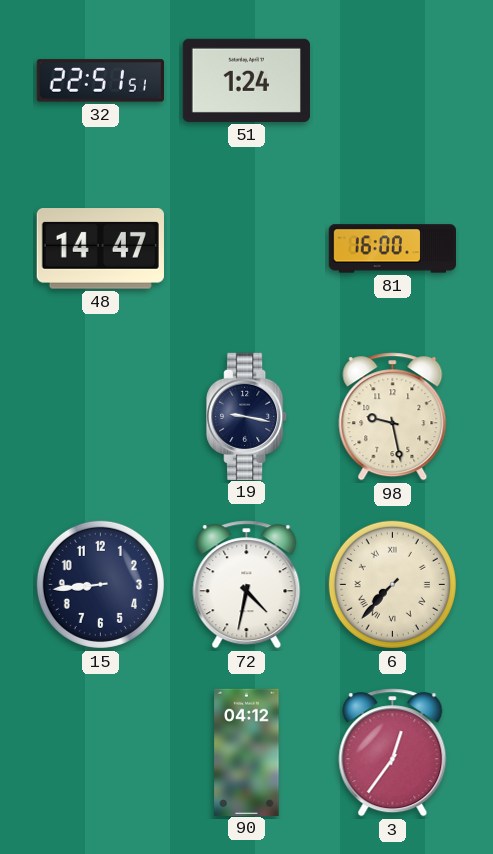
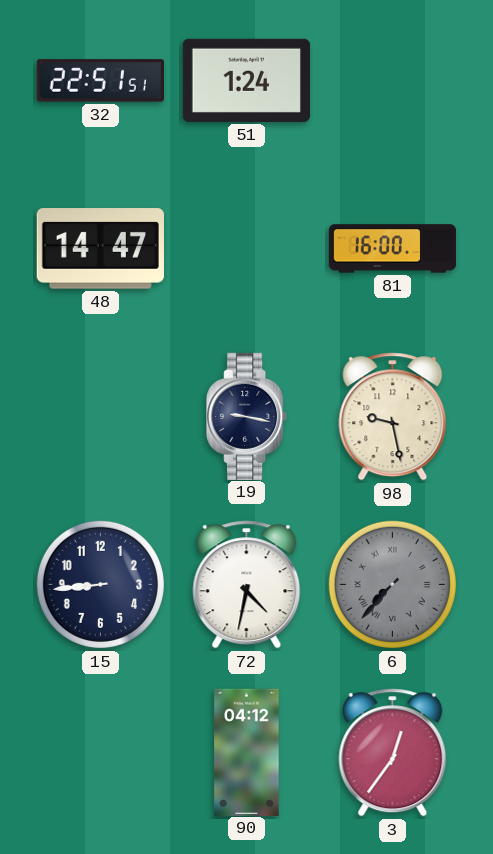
6 dial: cream -> grey
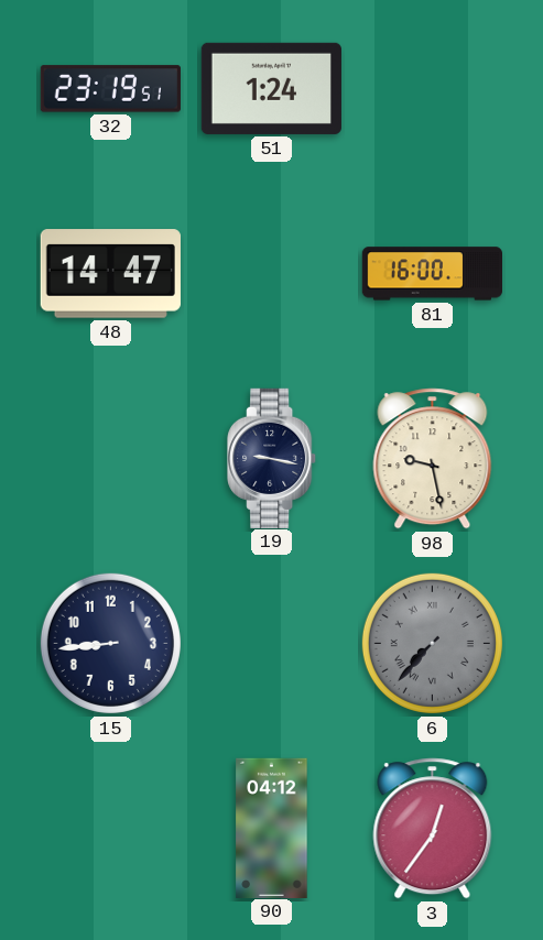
32: 22:51 -> 23:19
72: 4:32 -> none
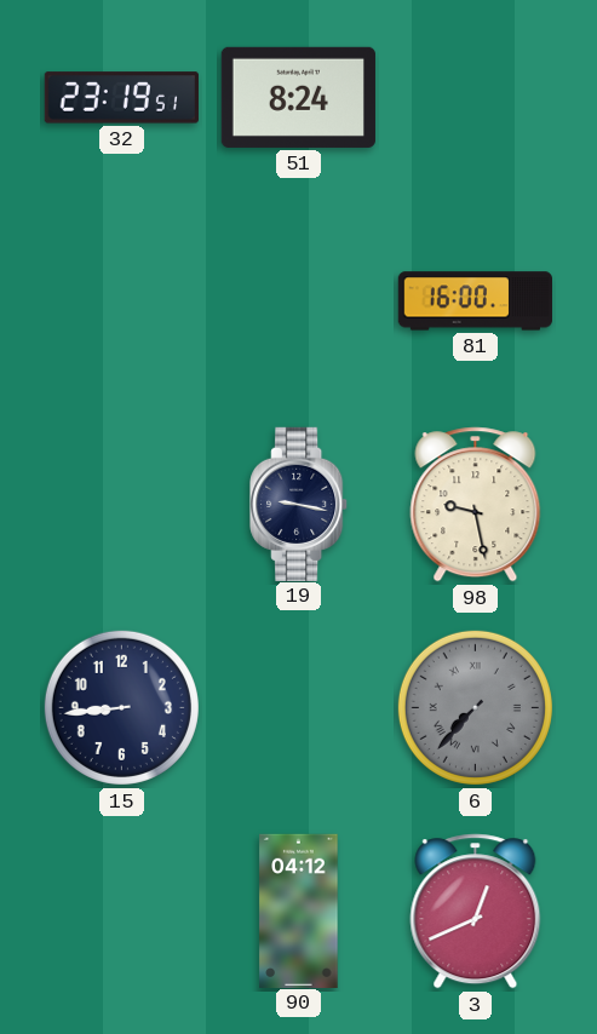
51: 1:24 -> 8:24
48: 14:47 -> none
3: 12:36 -> 12:41
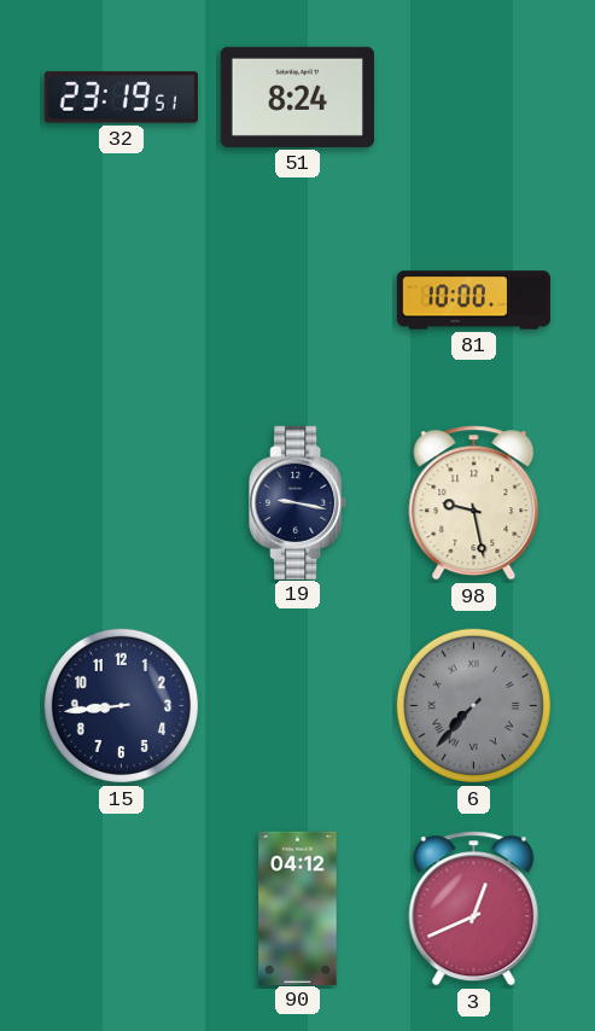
81: 16:00 -> 10:00
